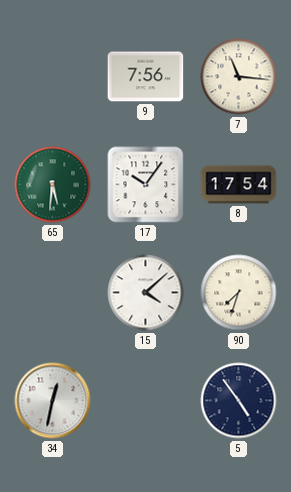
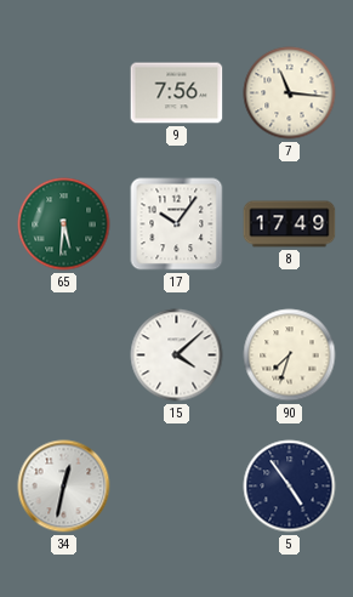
8: 17:54 -> 17:49
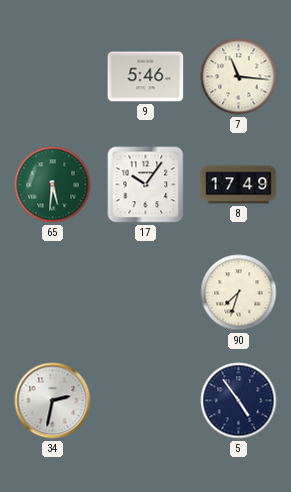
9: 7:56 -> 5:46
15: 4:08 -> none
34: 12:32 -> 2:32
